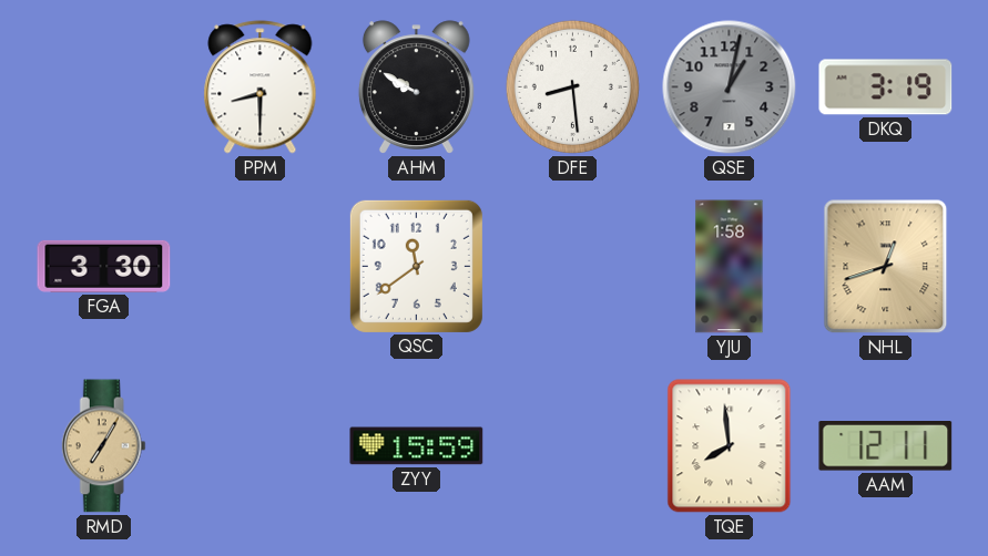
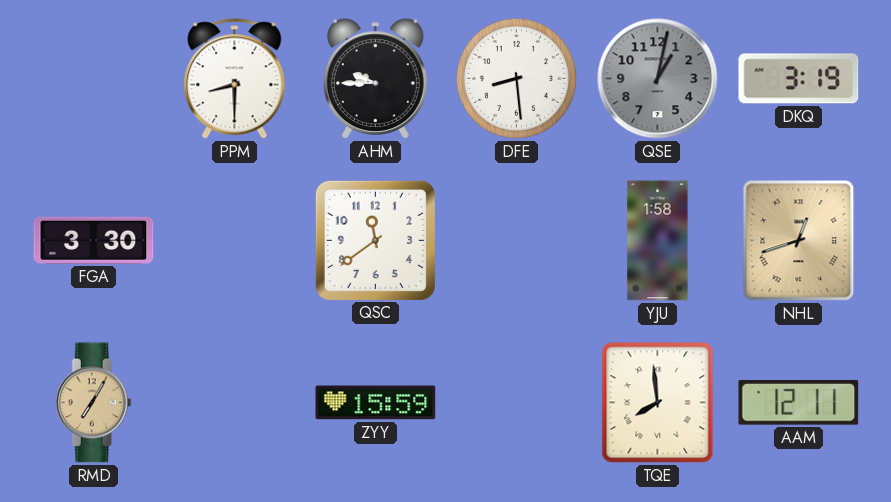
AHM: 9:50 -> 9:45
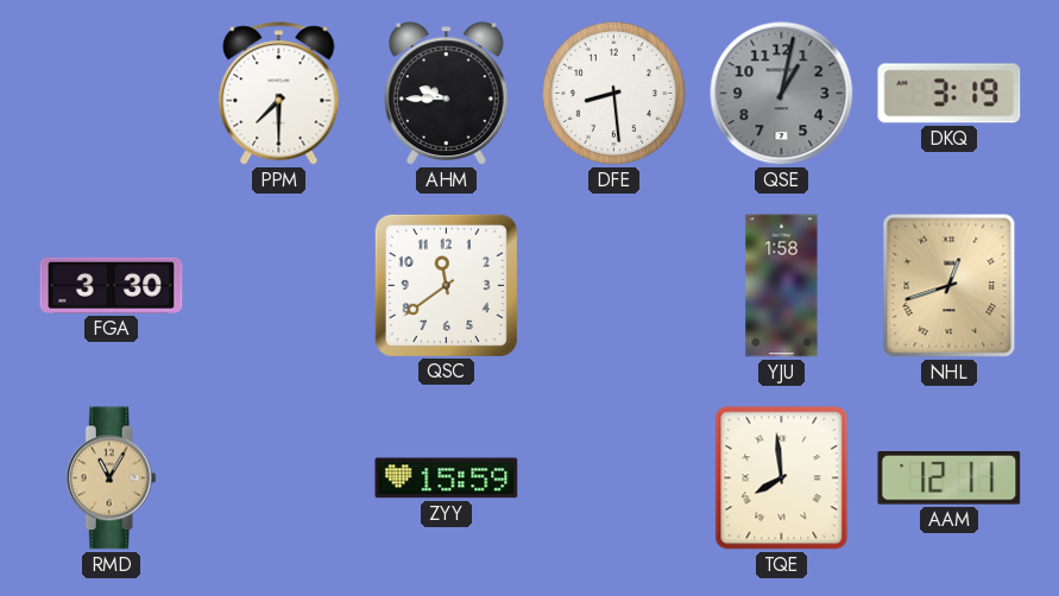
PPM: 8:30 -> 7:30
RMD: 7:05 -> 11:05
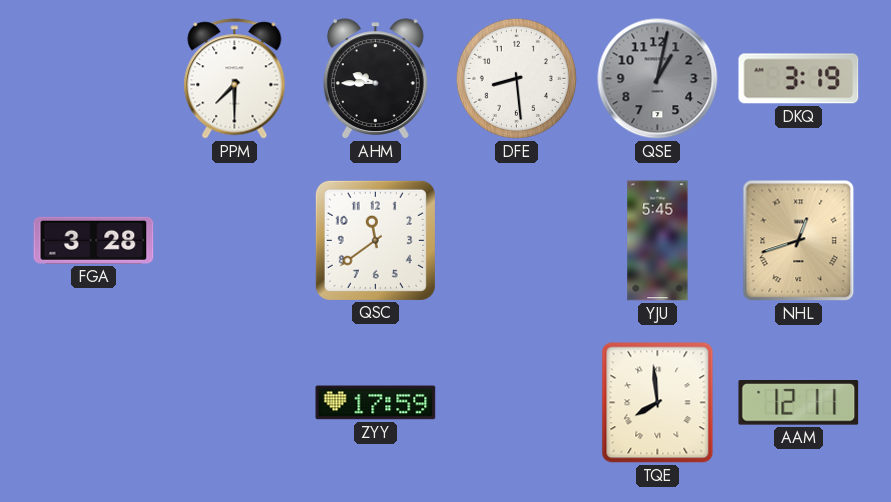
FGA: 3:30 -> 3:28
YJU: 1:58 -> 5:45
RMD: 11:05 -> none
ZYY: 15:59 -> 17:59
